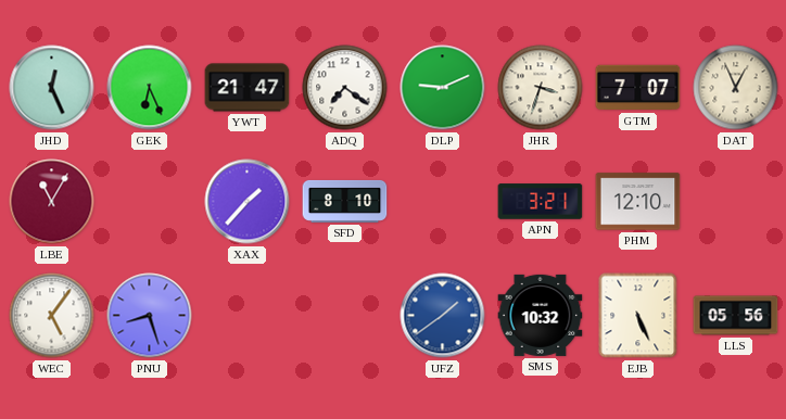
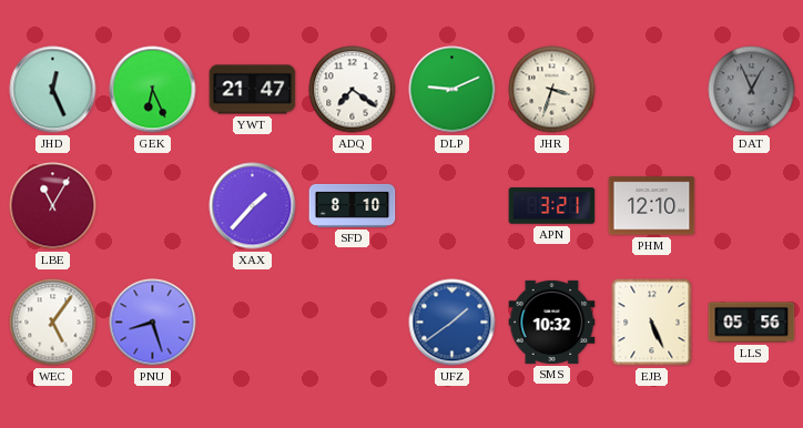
GTM: 7:07 -> none
DAT dial: cream -> grey
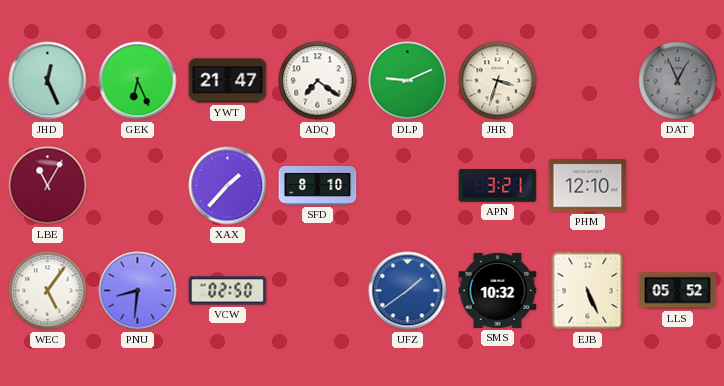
PNU: 8:27 -> 8:31
VCW: none -> 02:50
LLS: 05:56 -> 05:52
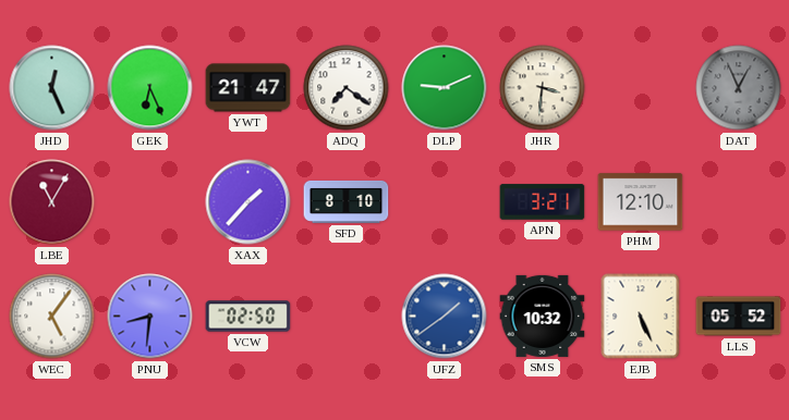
JHR: 3:33 -> 3:31
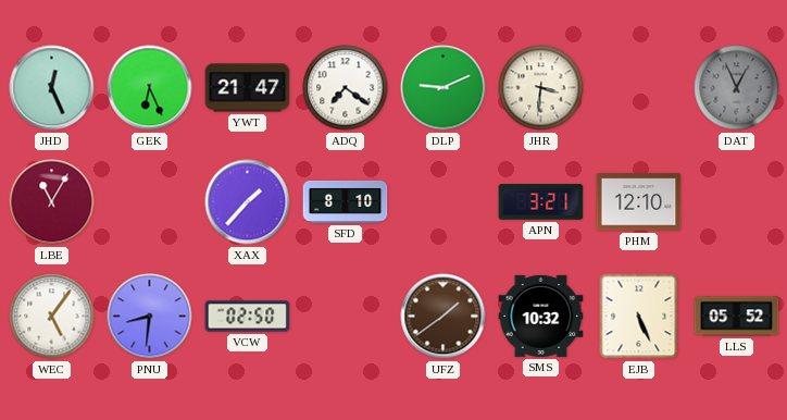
UFZ dial: blue -> brown
